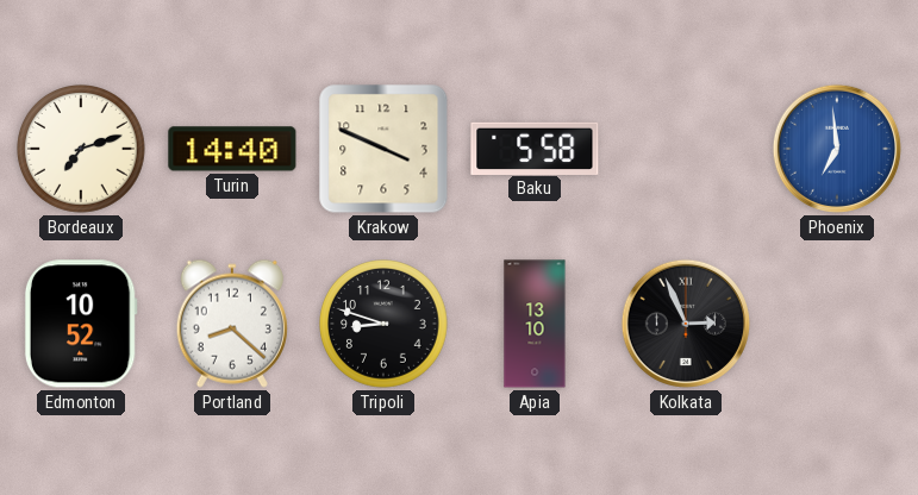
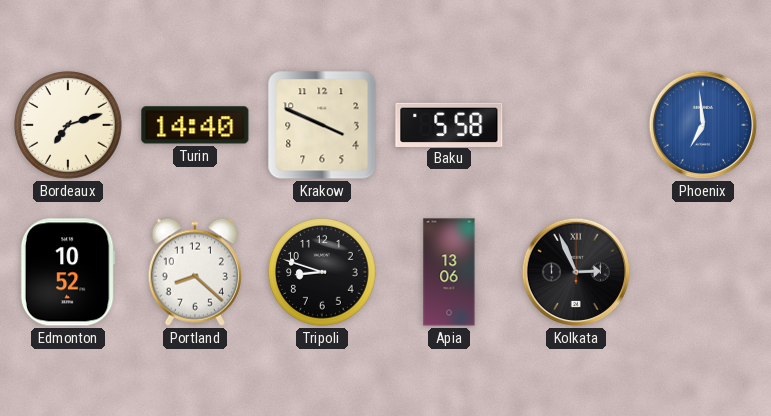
Apia: 13:10 -> 13:06
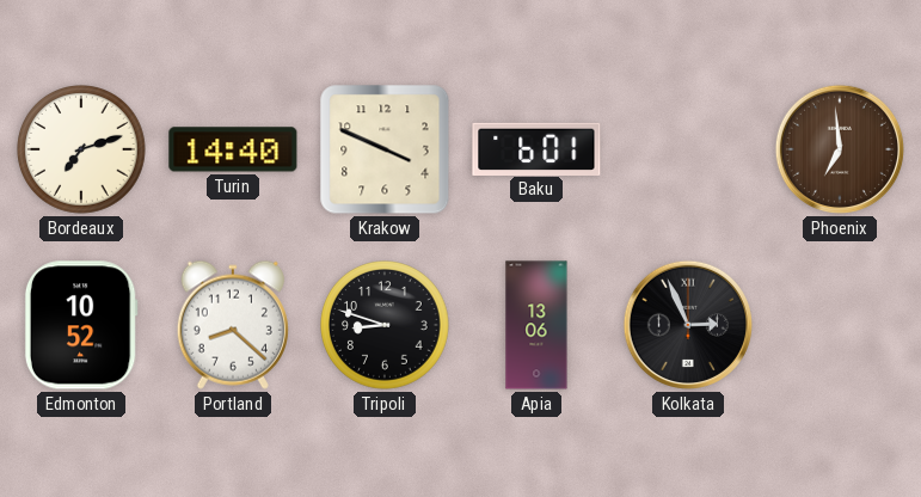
Baku: 5:58 -> 6:01
Phoenix dial: blue -> brown
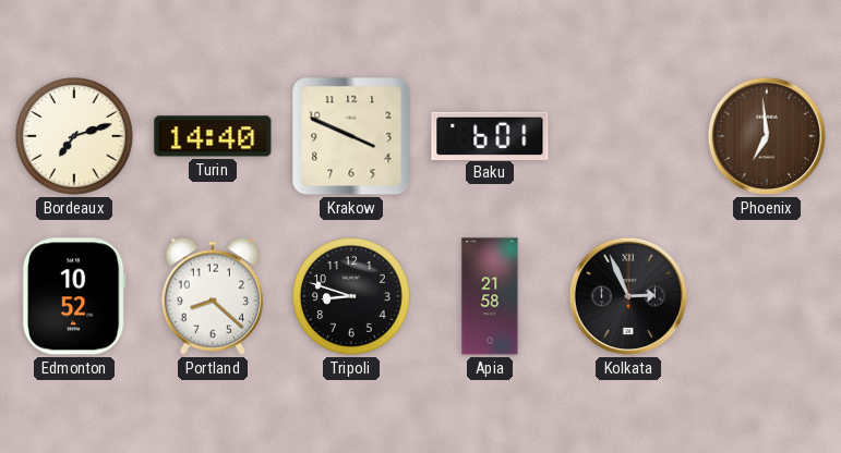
Apia: 13:06 -> 21:58
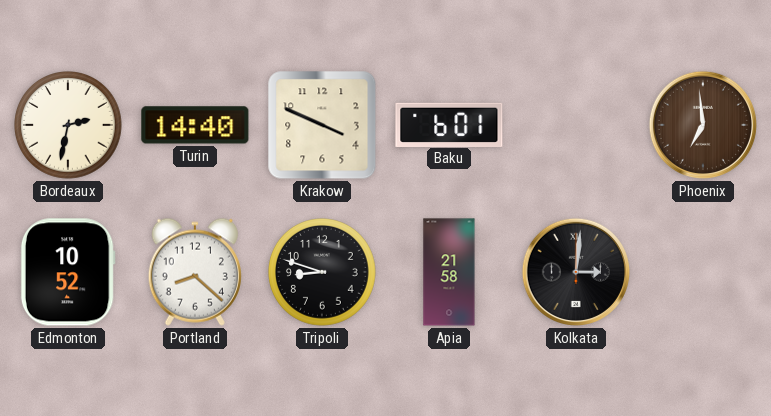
Bordeaux: 7:12 -> 2:32
Kolkata: 2:56 -> 3:01
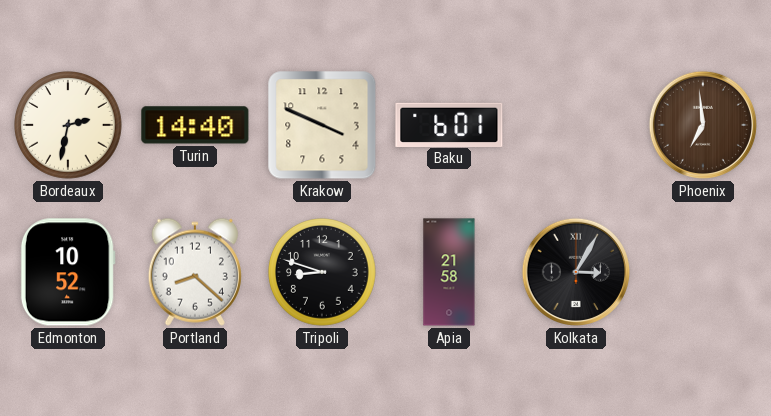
Kolkata: 3:01 -> 3:05
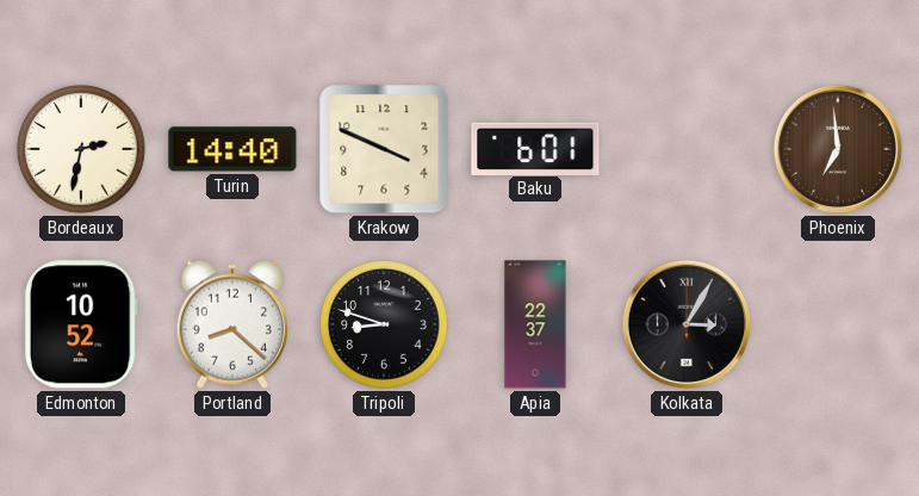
Apia: 21:58 -> 22:37
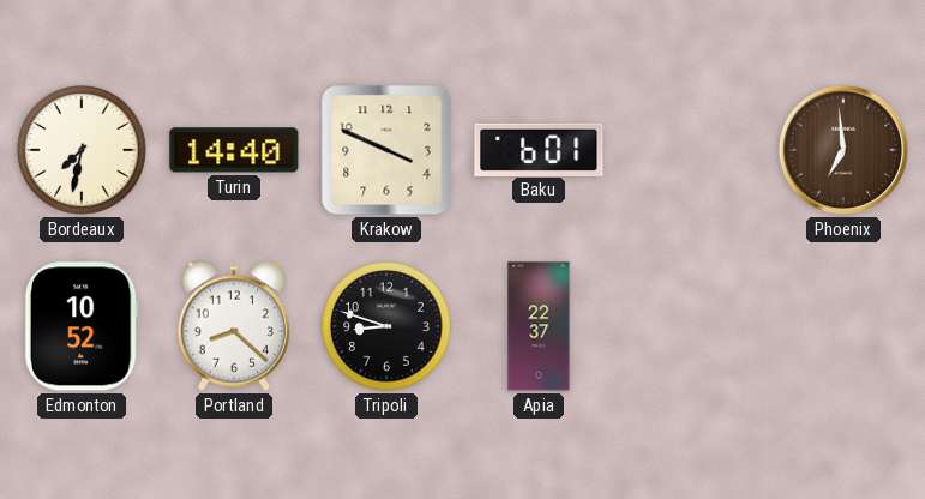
Bordeaux: 2:32 -> 7:32
Kolkata: 3:05 -> none
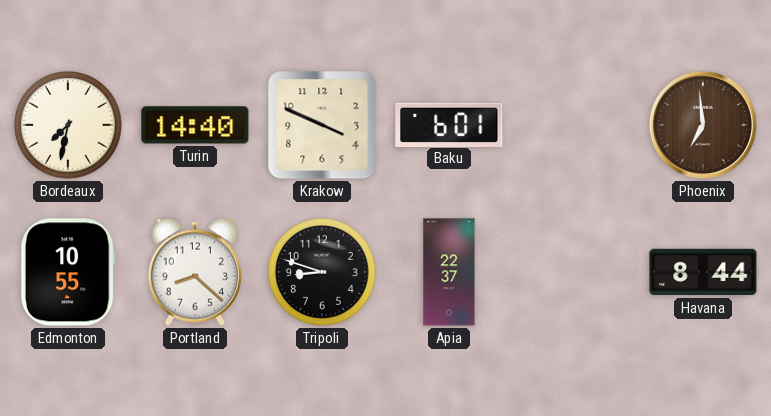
Edmonton: 10:52 -> 10:55
Havana: none -> 8:44
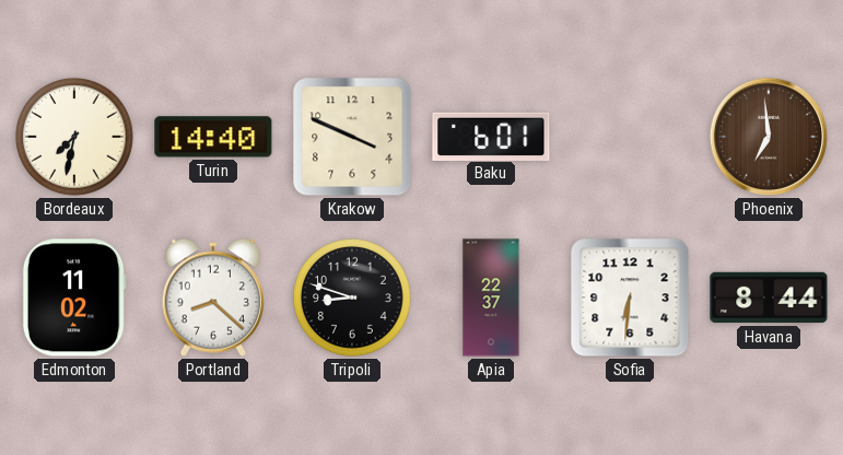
Edmonton: 10:55 -> 11:02
Sofia: none -> 6:31
